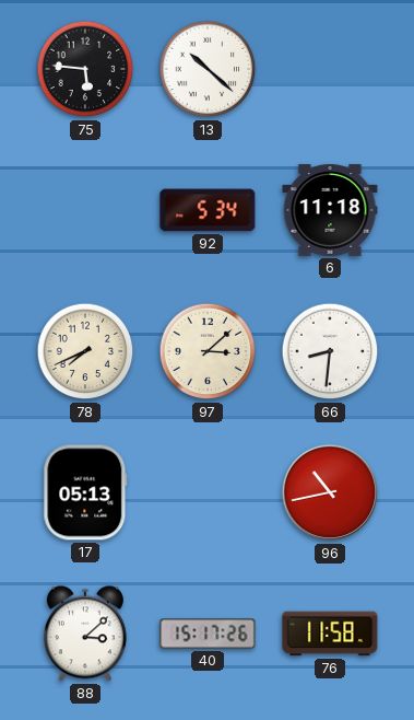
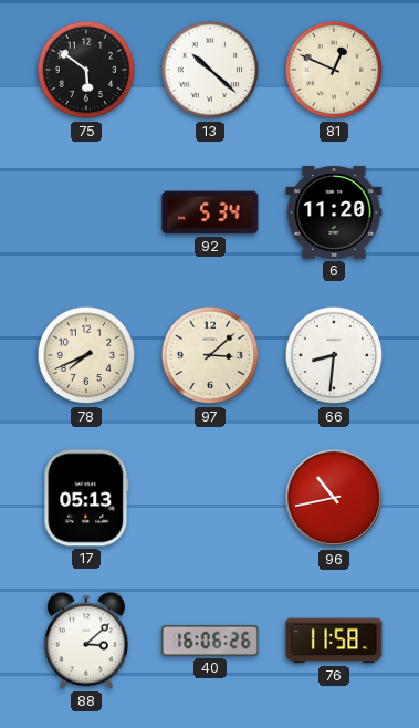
75: 5:46 -> 5:51
81: none -> 12:49
6: 11:18 -> 11:20
40: 15:17 -> 16:06
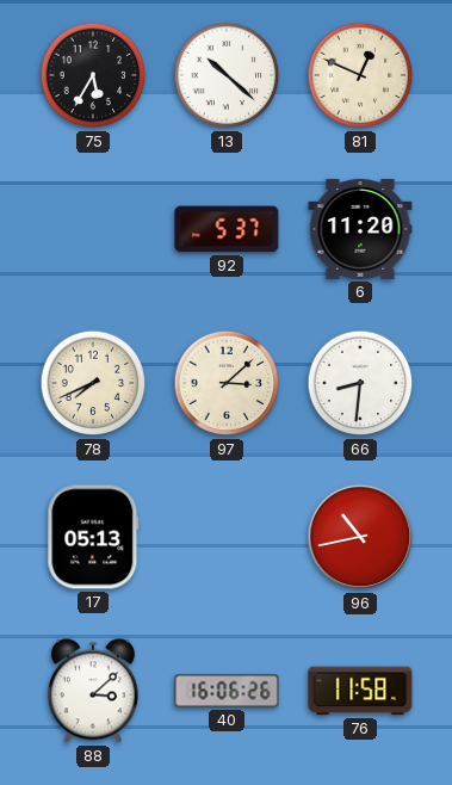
75: 5:51 -> 5:35
92: 5:34 -> 5:37
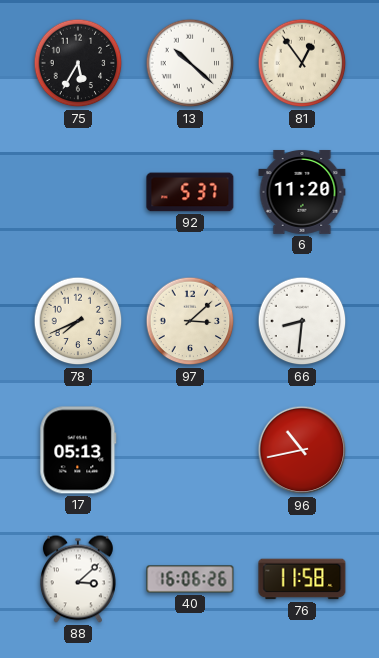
81: 12:49 -> 12:54
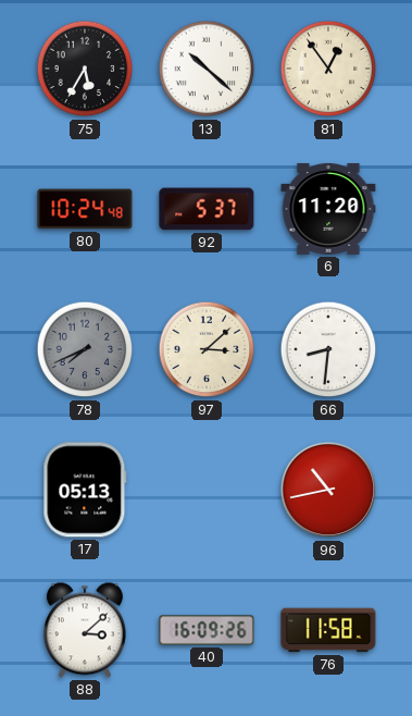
80: none -> 10:24
78 dial: cream -> grey
40: 16:06 -> 16:09
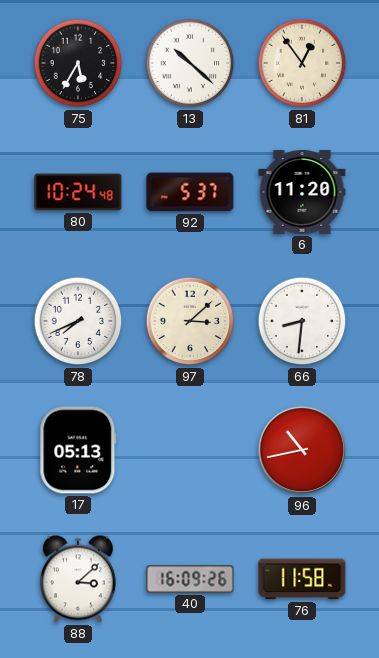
78 dial: grey -> white
